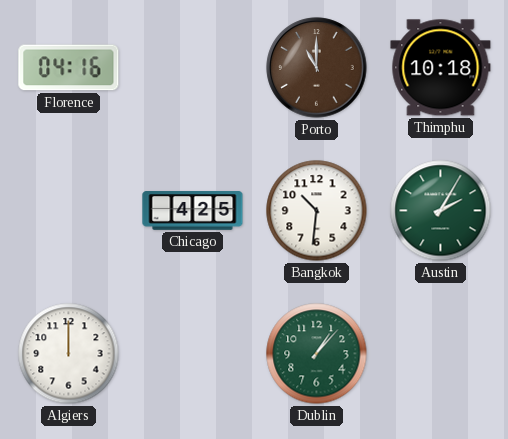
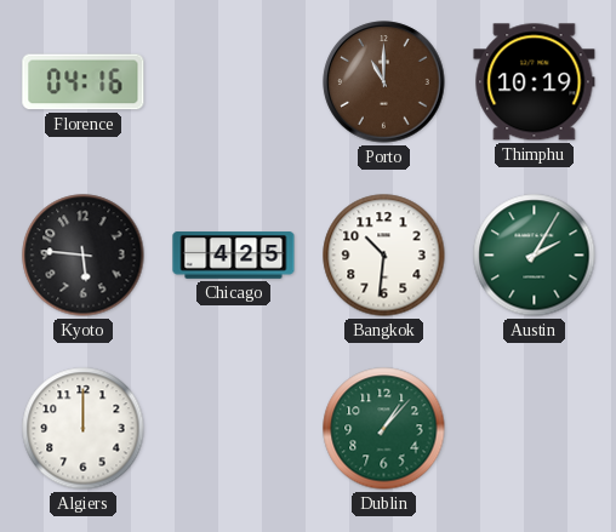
Thimphu: 10:18 -> 10:19
Kyoto: none -> 5:46
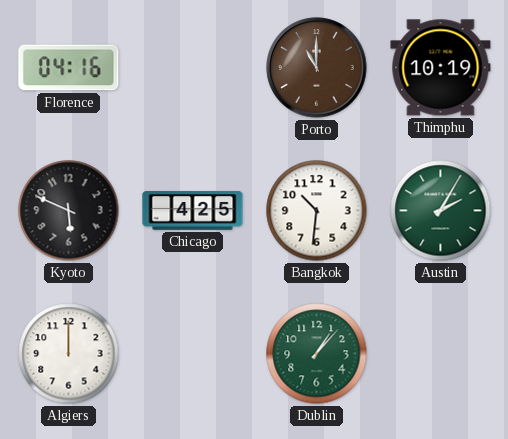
Kyoto: 5:46 -> 5:49
